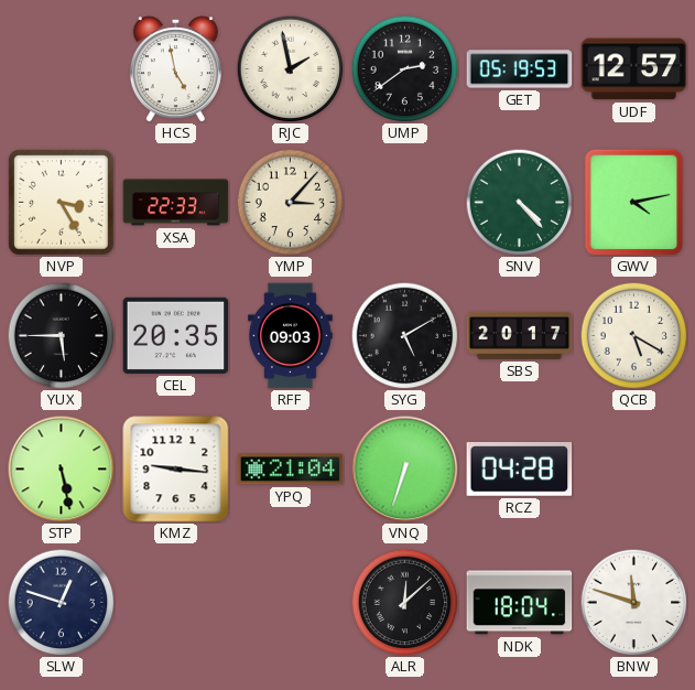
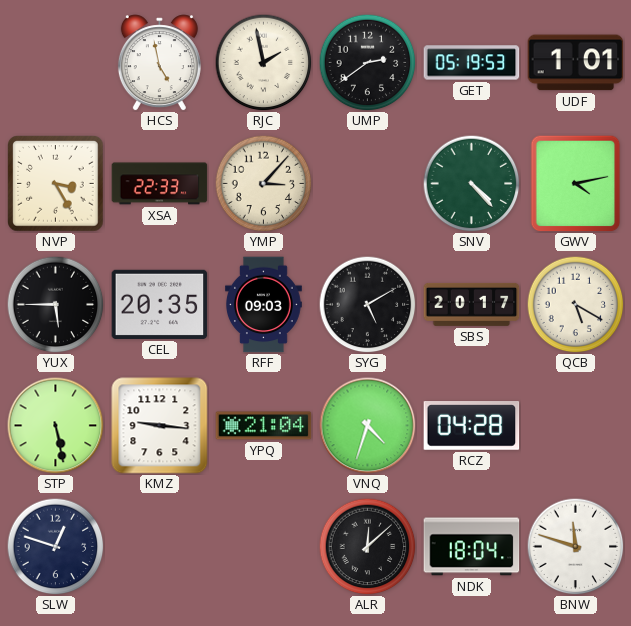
UDF: 12:57 -> 1:01
VNQ: 6:33 -> 4:33
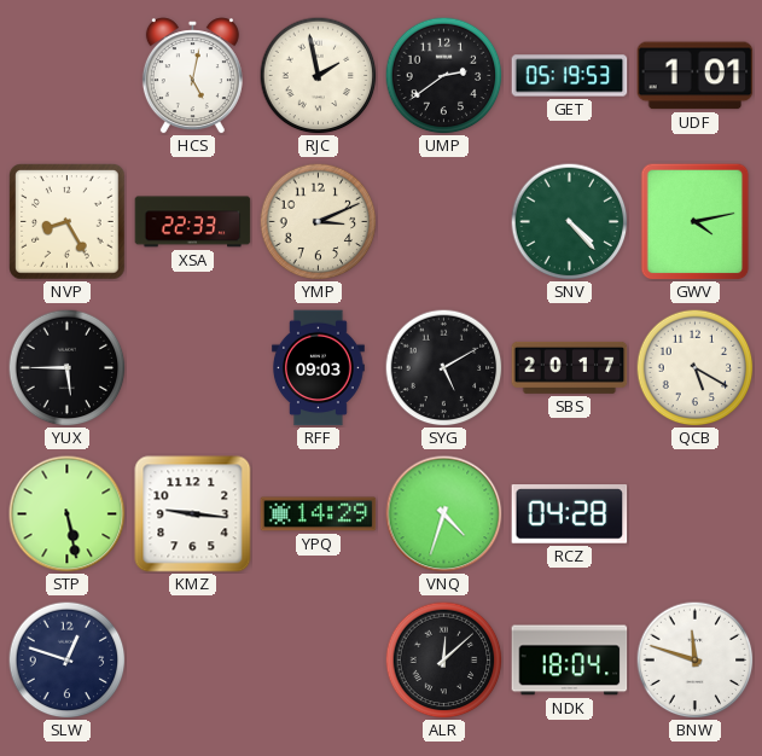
HCS: 4:58 -> 5:02
NVP: 3:25 -> 8:25
YMP: 3:07 -> 3:11
CEL: 20:35 -> none
YPQ: 21:04 -> 14:29
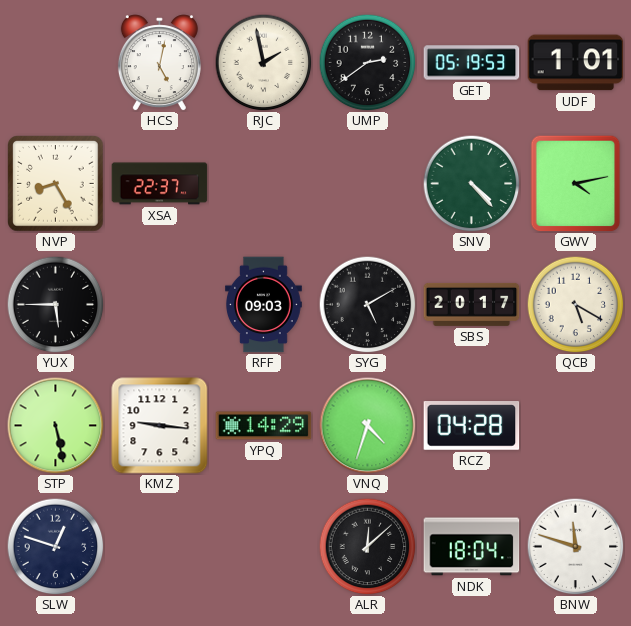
XSA: 22:33 -> 22:37
YMP: 3:11 -> none
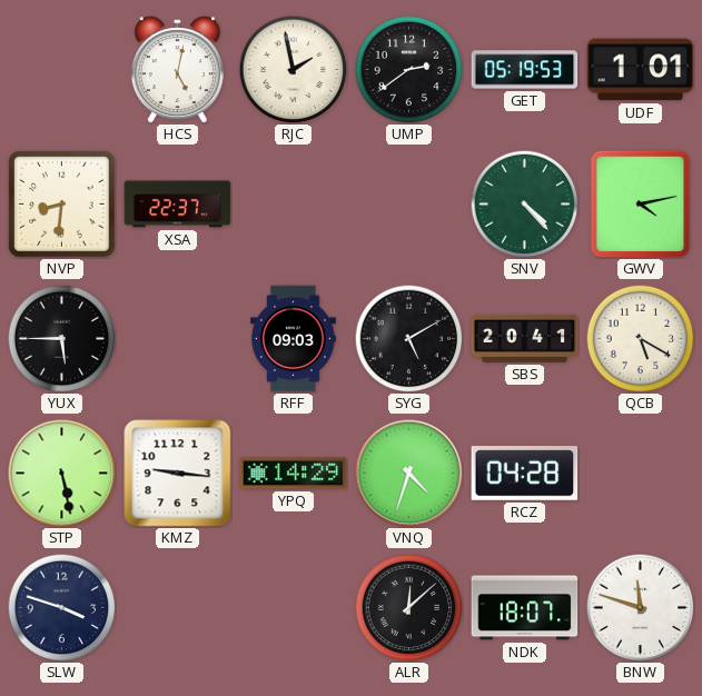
NVP: 8:25 -> 8:31
SBS: 20:17 -> 20:41
SLW: 12:48 -> 3:48
NDK: 18:04 -> 18:07
